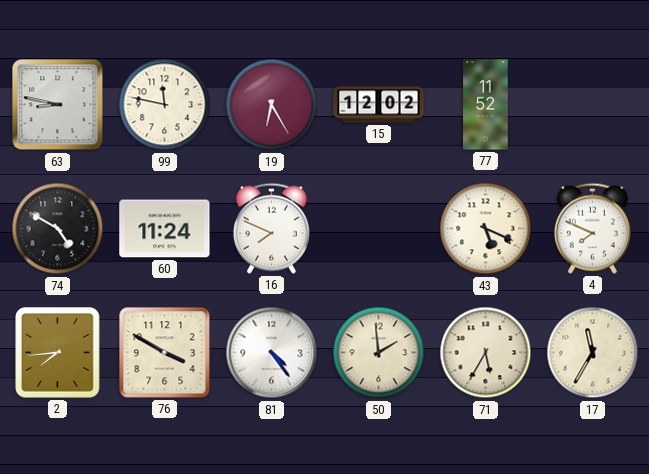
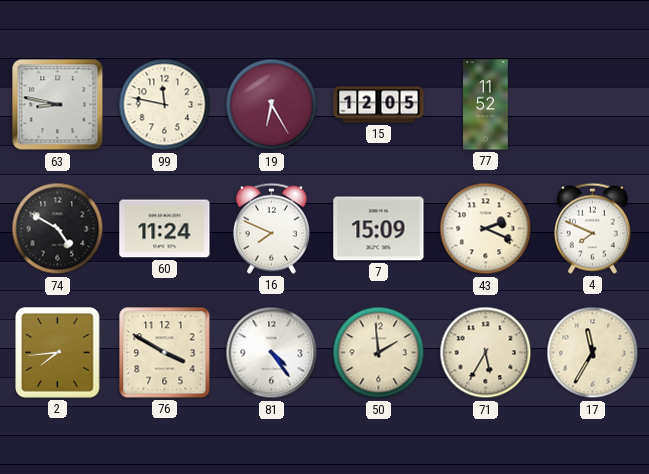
15: 12:02 -> 12:05
7: none -> 15:09
43: 5:19 -> 2:19
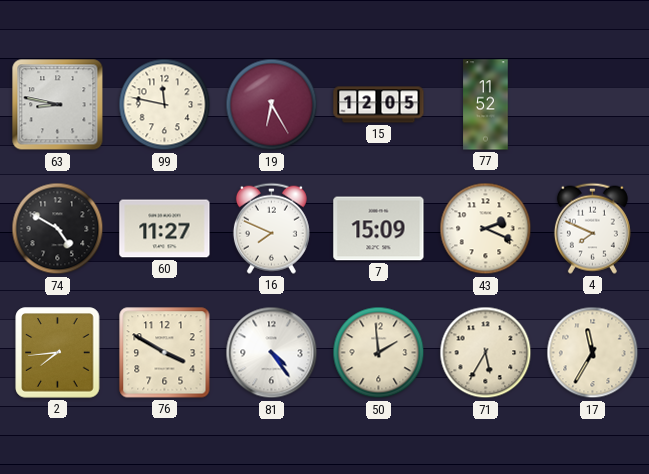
60: 11:24 -> 11:27
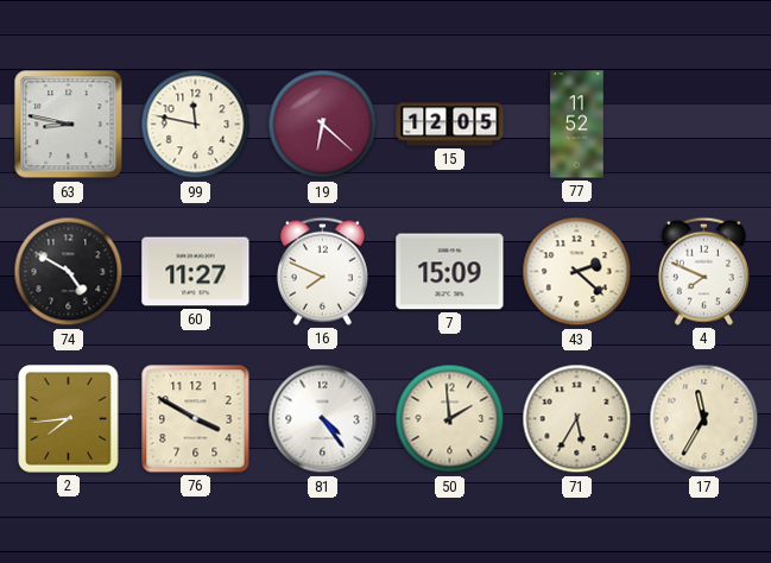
19: 6:25 -> 6:22
43: 2:19 -> 2:22
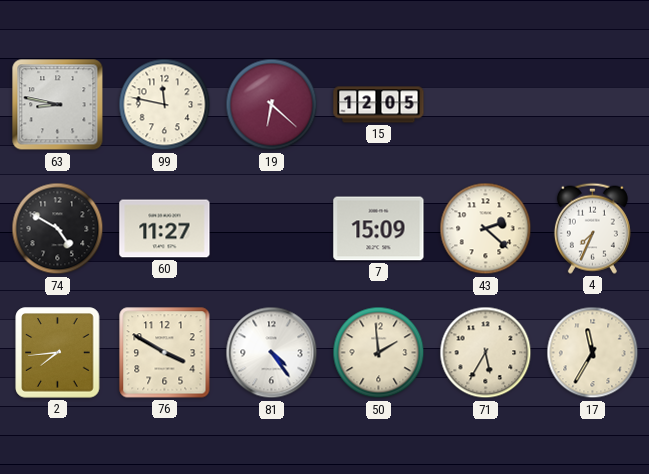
77: 11:52 -> none
16: 7:49 -> none
4: 7:49 -> 7:34
